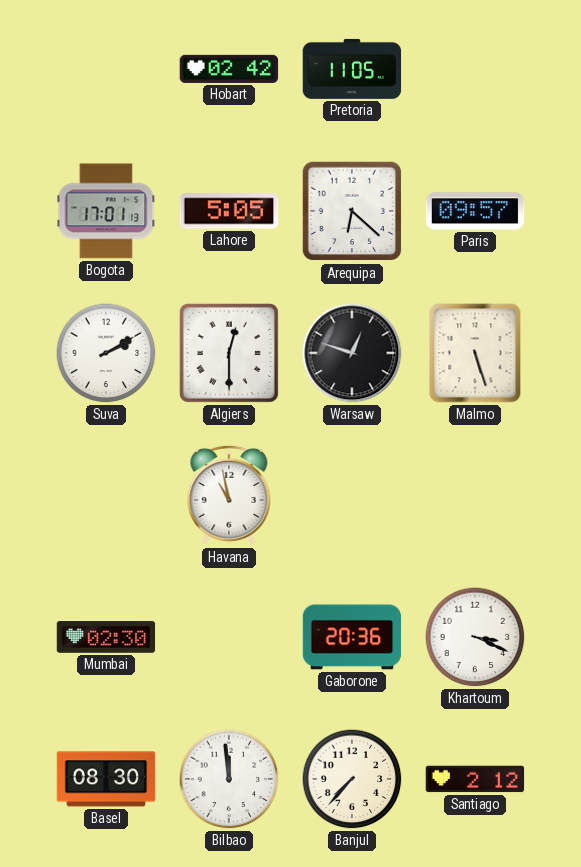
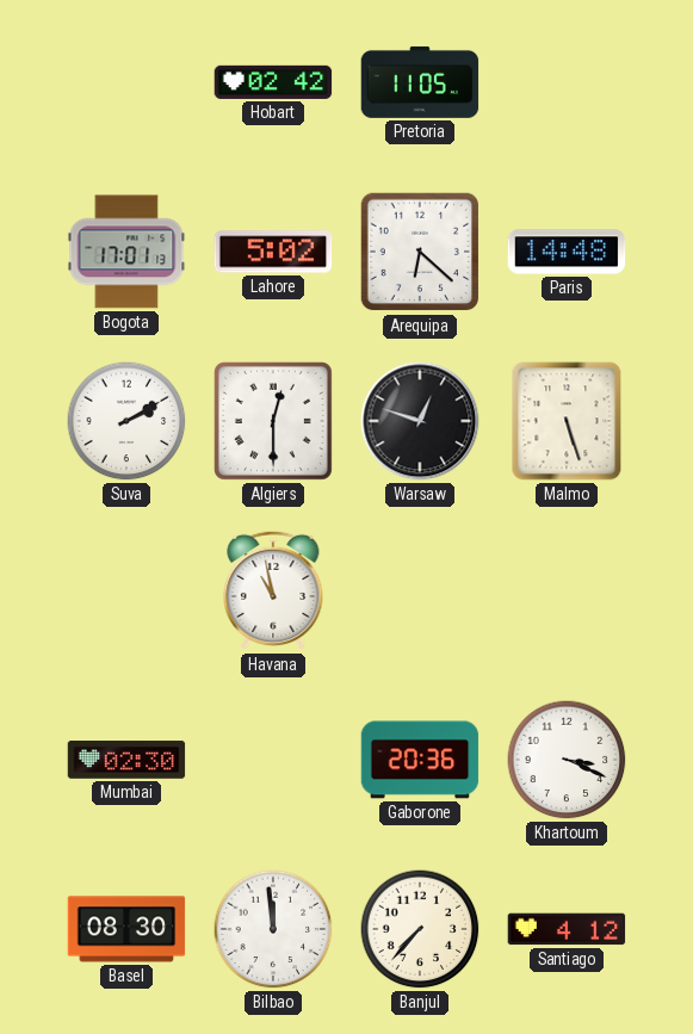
Lahore: 5:05 -> 5:02
Paris: 09:57 -> 14:48
Santiago: 2:12 -> 4:12
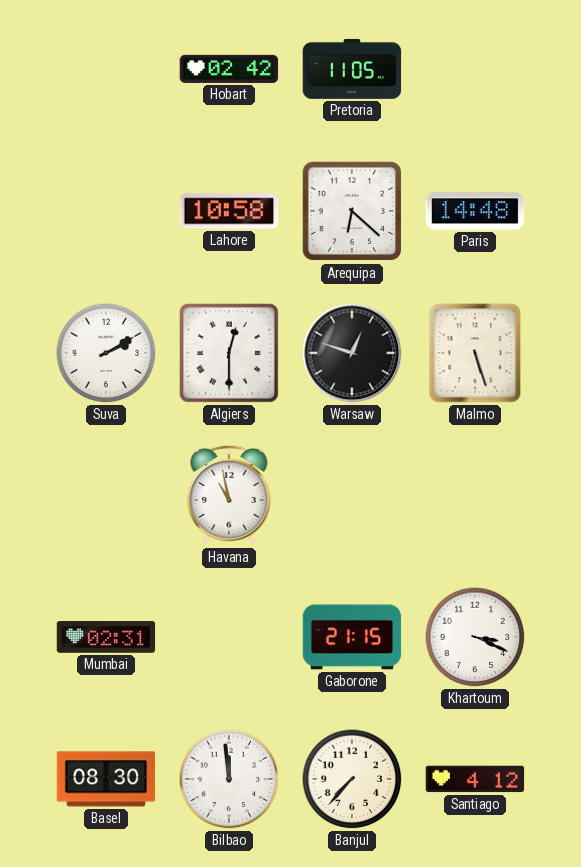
Bogota: 17:01 -> none
Lahore: 5:02 -> 10:58
Mumbai: 02:30 -> 02:31
Gaborone: 20:36 -> 21:15
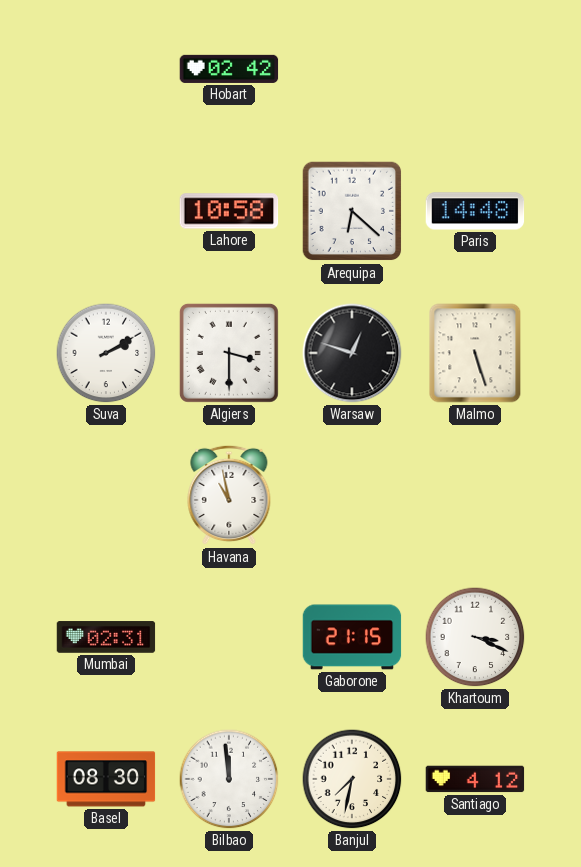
Pretoria: 11:05 -> none
Algiers: 12:30 -> 3:30
Banjul: 7:37 -> 7:32
